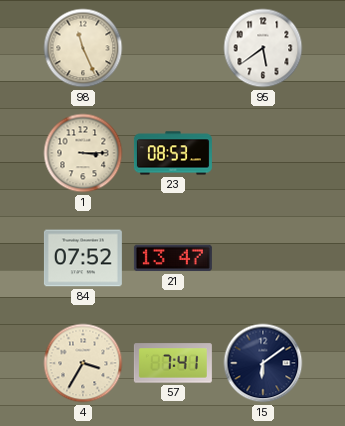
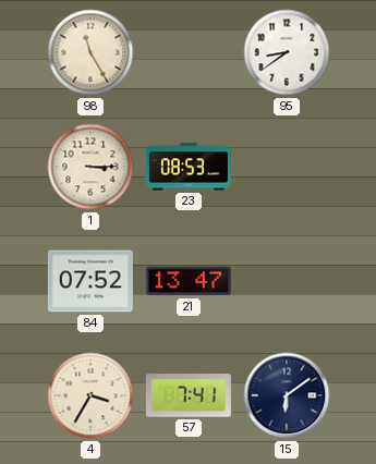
98: 11:26 -> 11:25
95: 5:39 -> 8:39
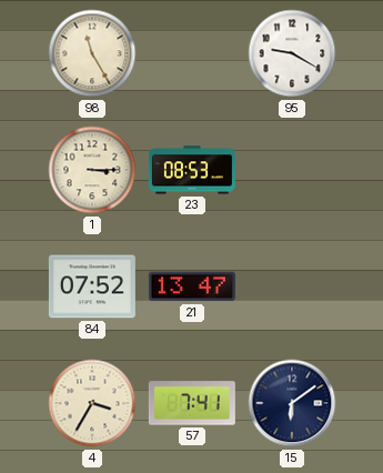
95: 8:39 -> 9:20
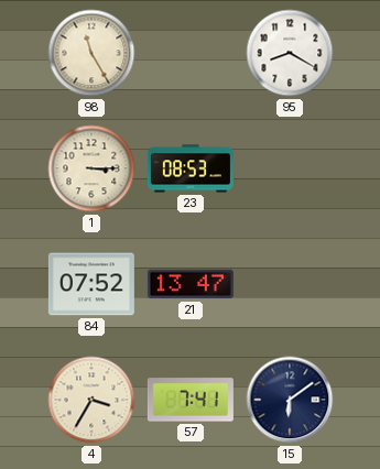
95: 9:20 -> 8:20
